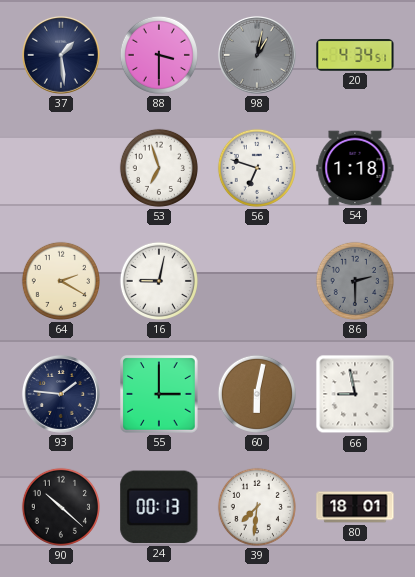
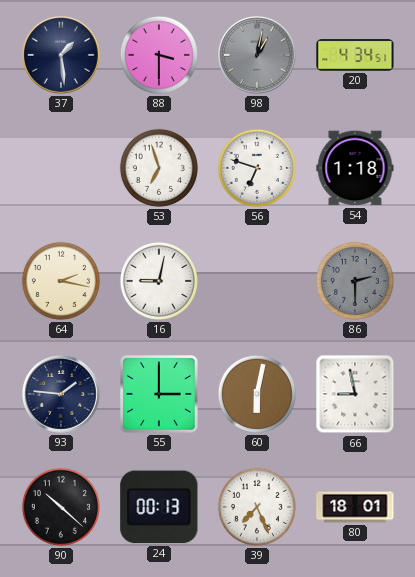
64: 2:20 -> 2:17
39: 7:31 -> 7:26
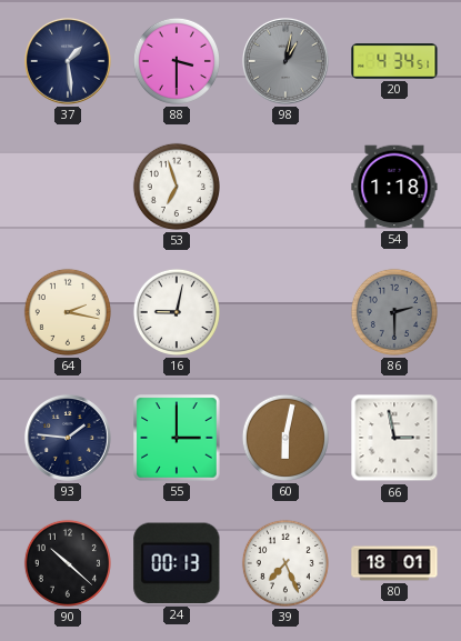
56: 6:48 -> none
66: 8:58 -> 2:58
